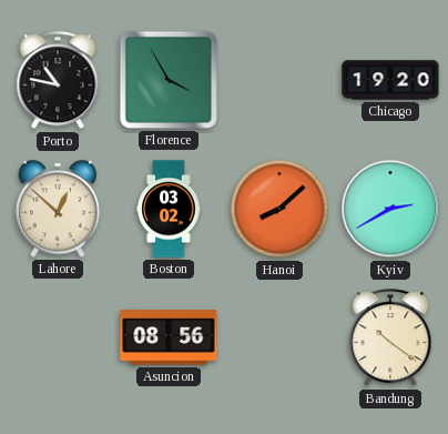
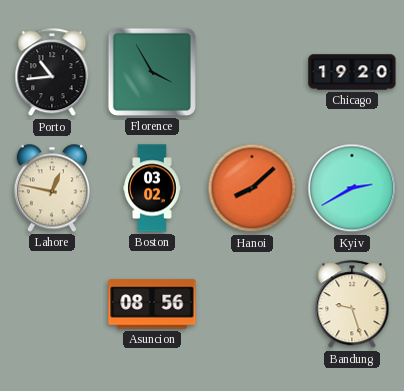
Porto: 10:47 -> 10:44
Lahore: 12:52 -> 12:47
Bandung: 10:21 -> 9:27
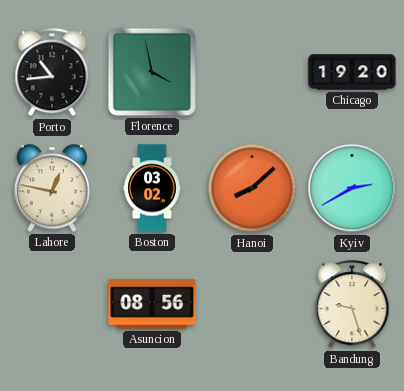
Florence: 3:55 -> 3:58
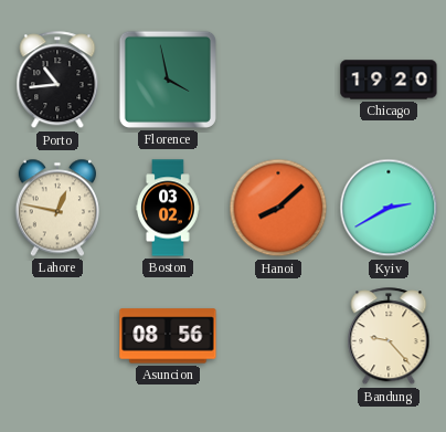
Bandung: 9:27 -> 9:23
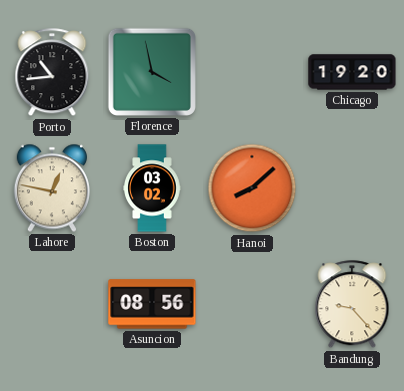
Kyiv: 2:40 -> none
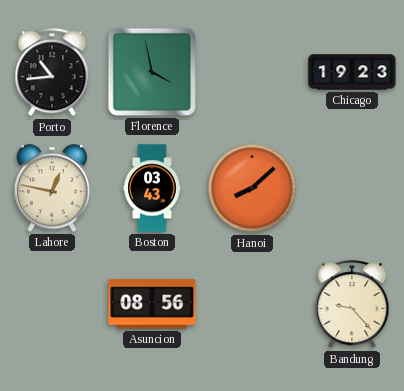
Chicago: 19:20 -> 19:23
Boston: 03:02 -> 03:43
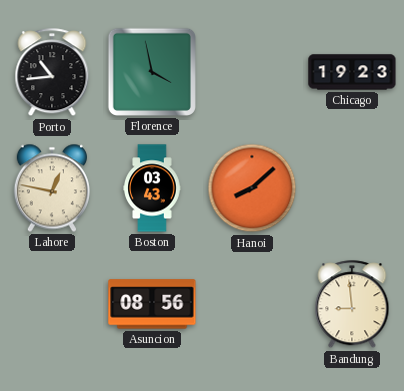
Bandung: 9:23 -> 8:59
